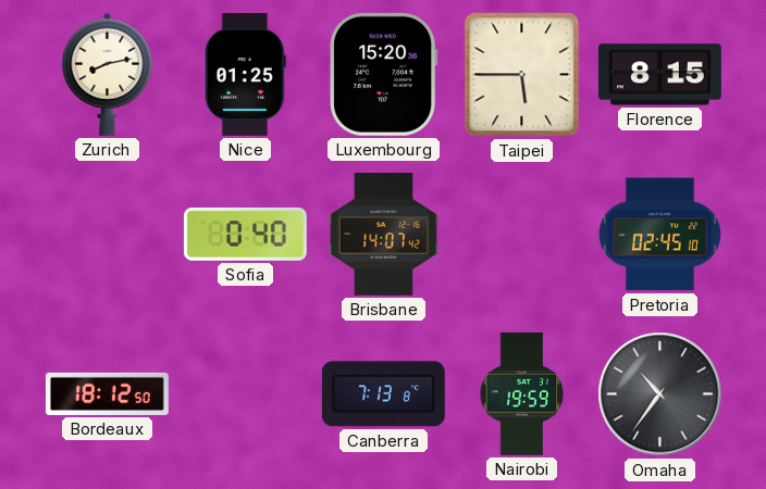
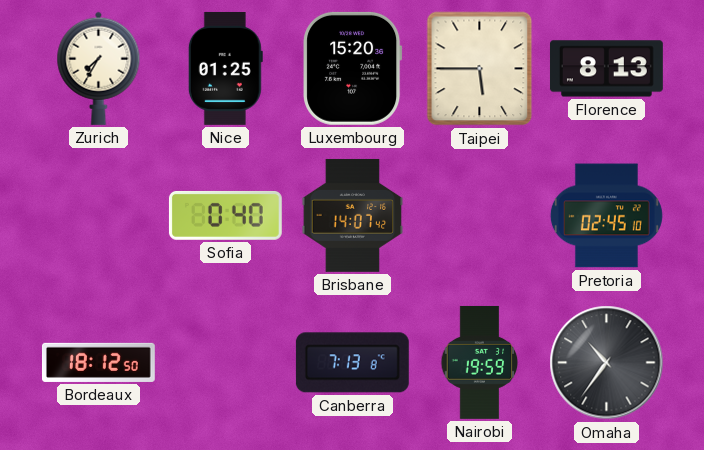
Zurich: 8:13 -> 7:35
Florence: 8:15 -> 8:13
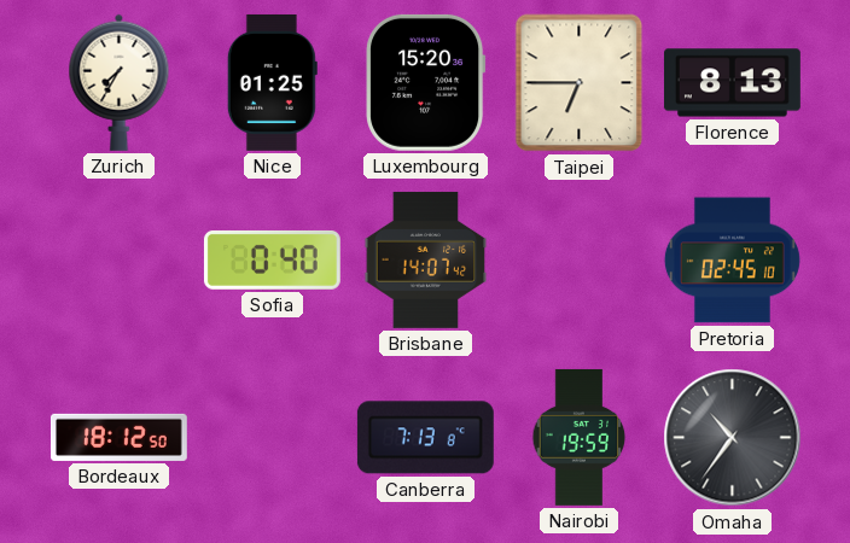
Taipei: 5:45 -> 6:45
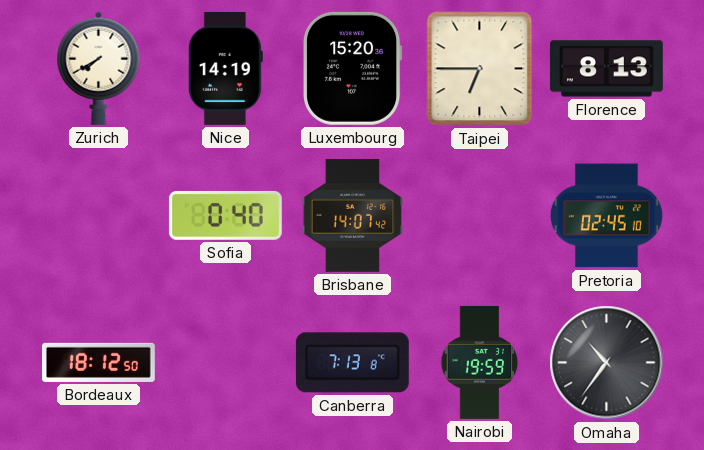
Zurich: 7:35 -> 7:40
Nice: 01:25 -> 14:19
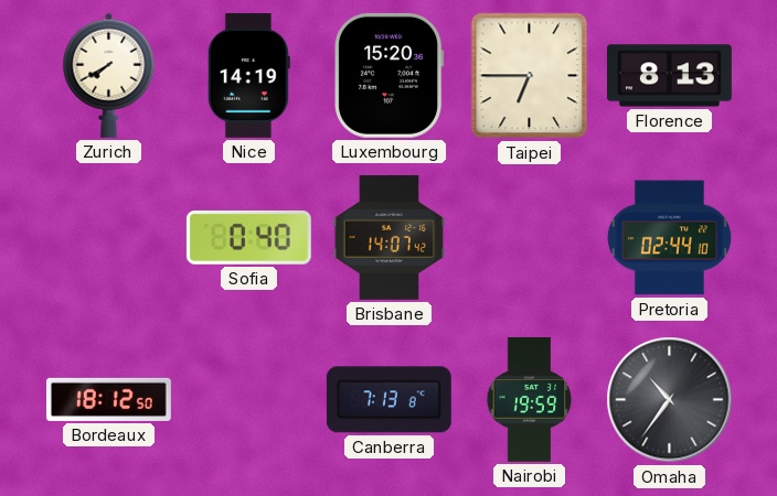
Pretoria: 02:45 -> 02:44
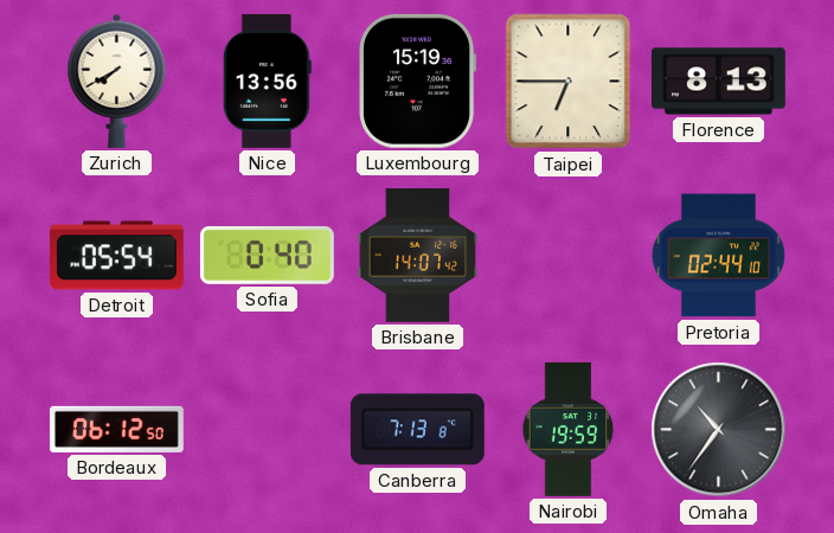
Nice: 14:19 -> 13:56
Luxembourg: 15:20 -> 15:19
Detroit: none -> 05:54
Bordeaux: 18:12 -> 06:12
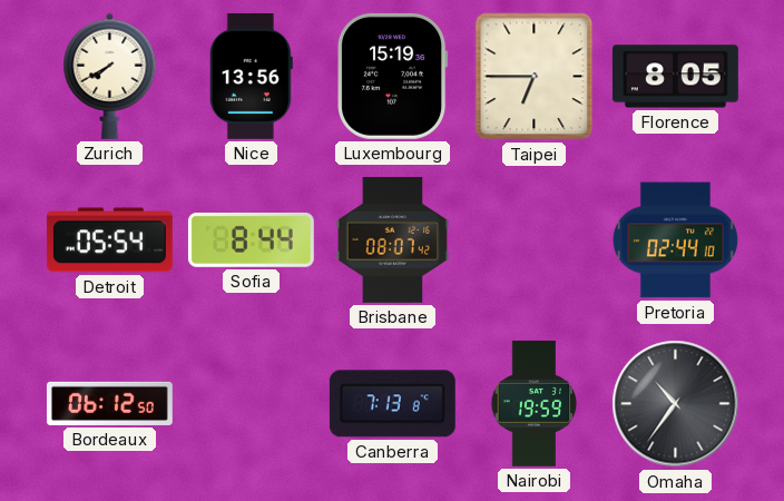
Florence: 8:13 -> 8:05
Sofia: 0:40 -> 8:44
Brisbane: 14:07 -> 08:07
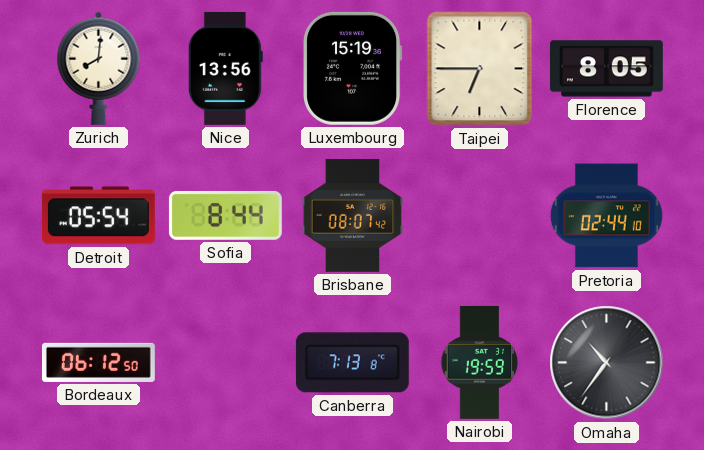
Zurich: 7:40 -> 8:01
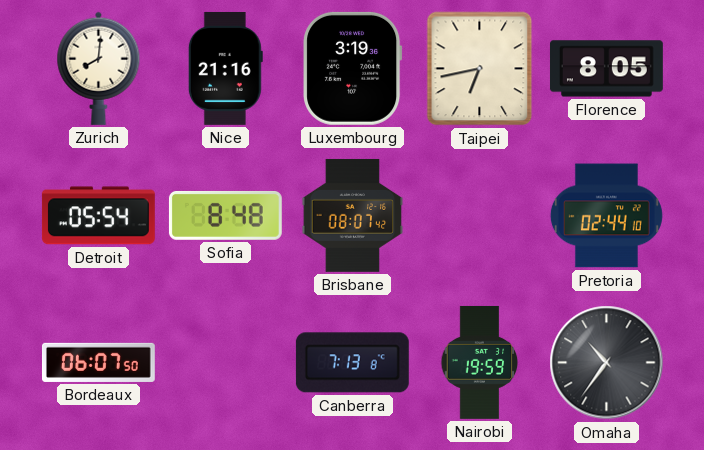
Nice: 13:56 -> 21:16
Luxembourg: 15:19 -> 3:19
Taipei: 6:45 -> 6:43
Sofia: 8:44 -> 8:48
Bordeaux: 06:12 -> 06:07
